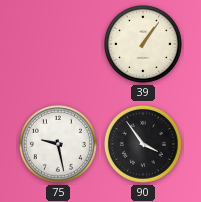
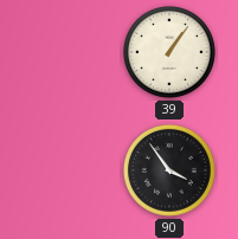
75: 9:28 -> none
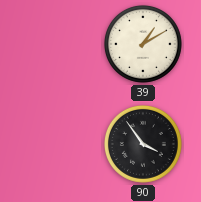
39: 1:06 -> 1:10
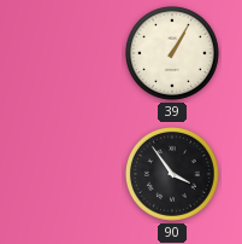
39: 1:10 -> 1:05
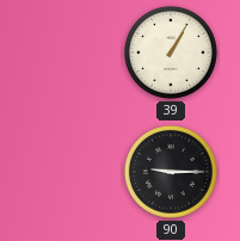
90: 3:54 -> 9:15
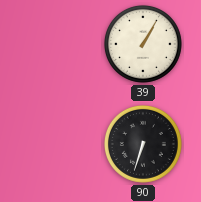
90: 9:15 -> 6:33
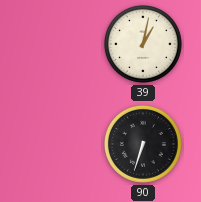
39: 1:05 -> 1:02
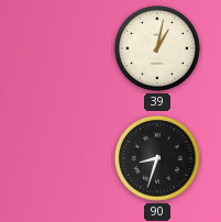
90: 6:33 -> 8:33
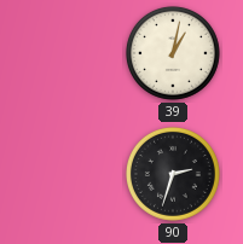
90: 8:33 -> 2:33
